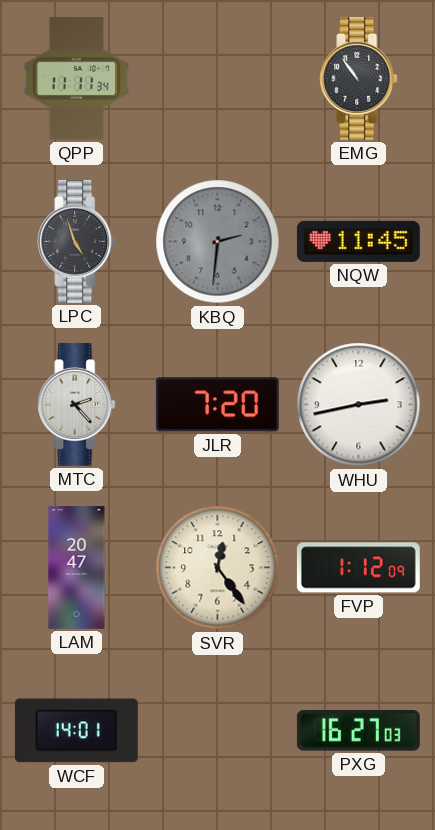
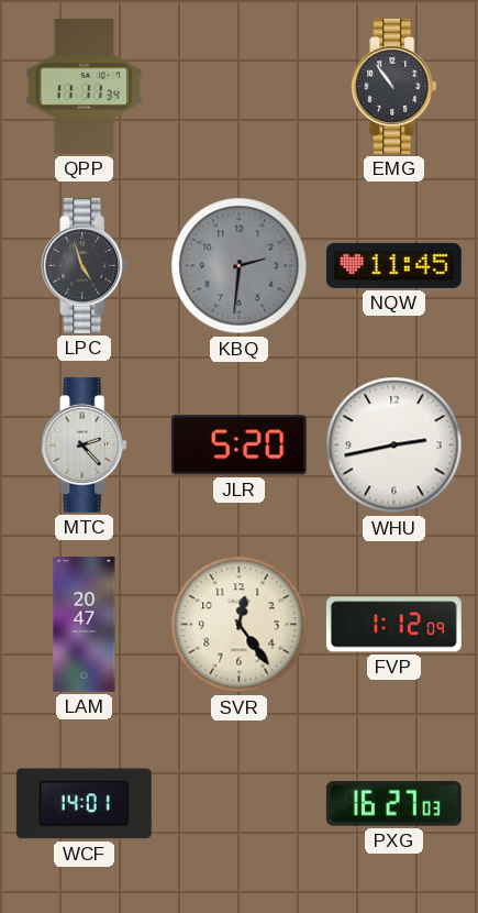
JLR: 7:20 -> 5:20
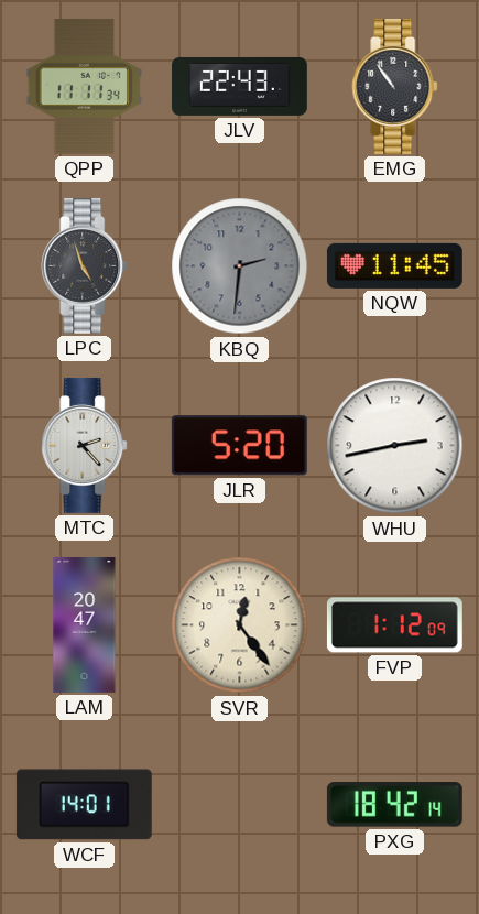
JLV: none -> 22:43
PXG: 16:27 -> 18:42
